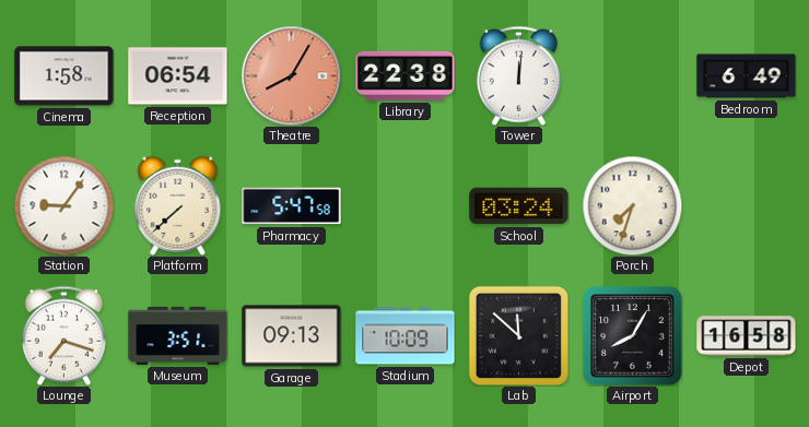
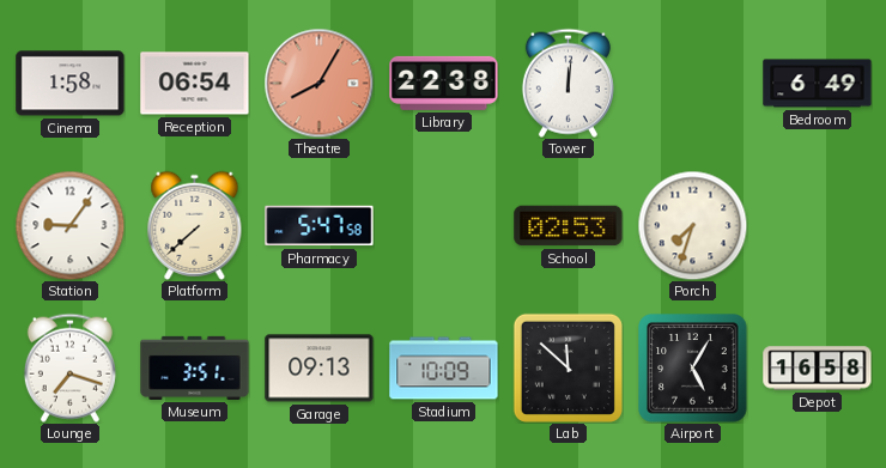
School: 03:24 -> 02:53
Airport: 8:05 -> 5:05
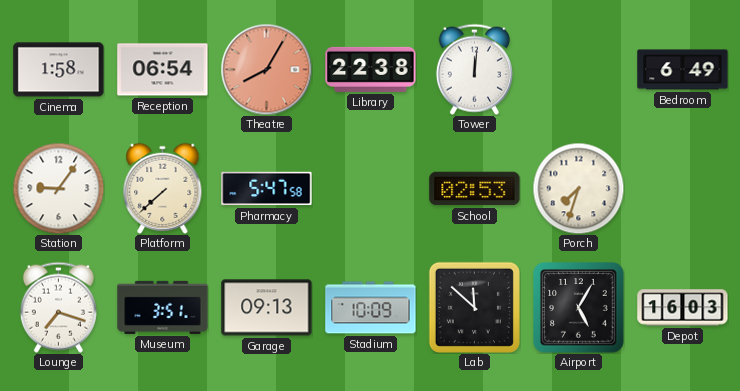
Depot: 16:58 -> 16:03
